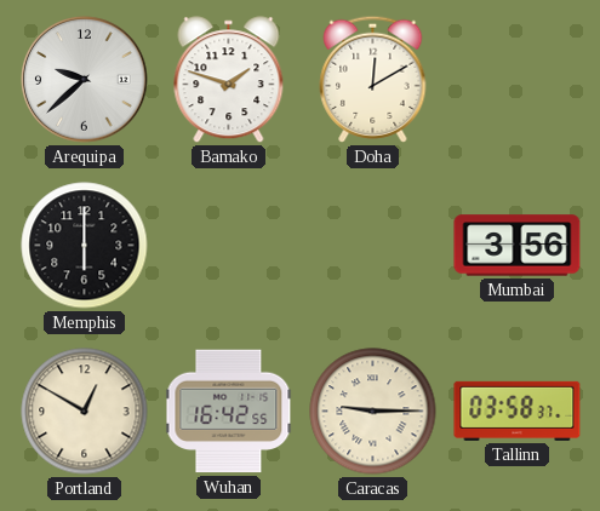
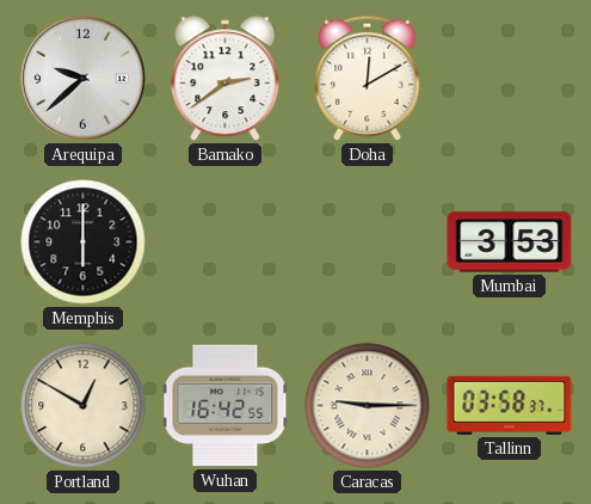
Bamako: 1:48 -> 2:39
Mumbai: 3:56 -> 3:53
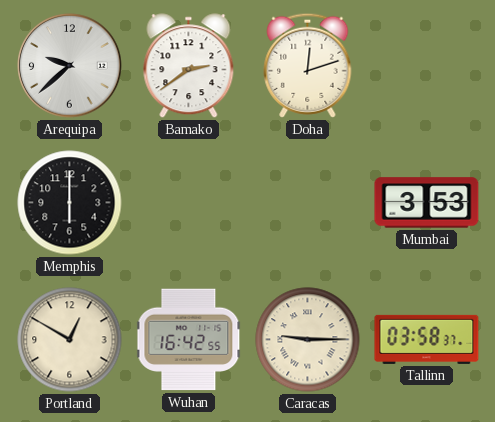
Doha: 12:10 -> 12:12
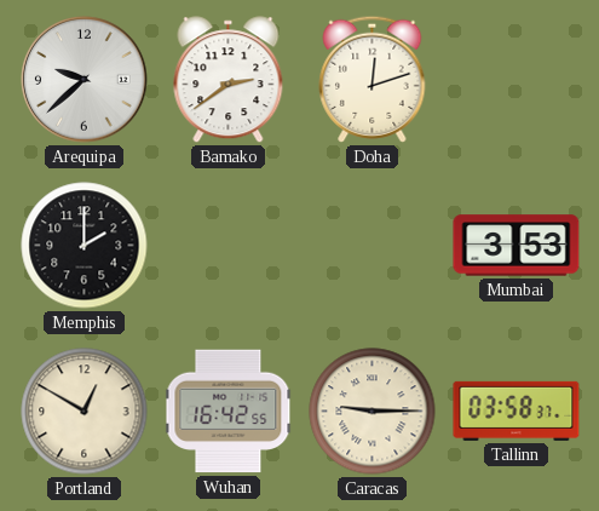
Memphis: 6:00 -> 2:00
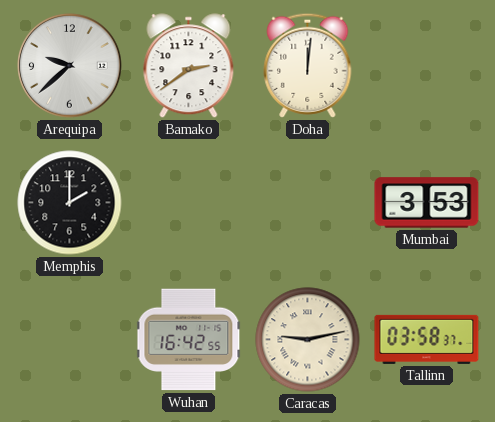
Doha: 12:12 -> 12:01
Portland: 12:50 -> none
Caracas: 9:15 -> 9:13
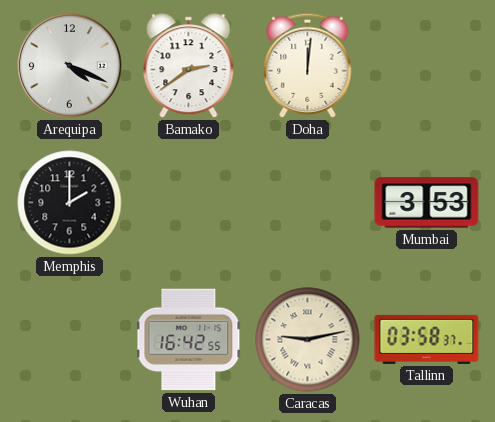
Arequipa: 9:38 -> 4:19
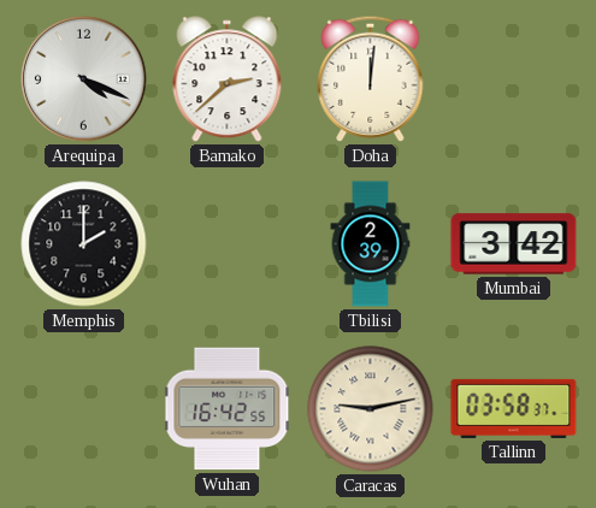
Bamako: 2:39 -> 2:38
Tbilisi: none -> 2:39
Mumbai: 3:53 -> 3:42
